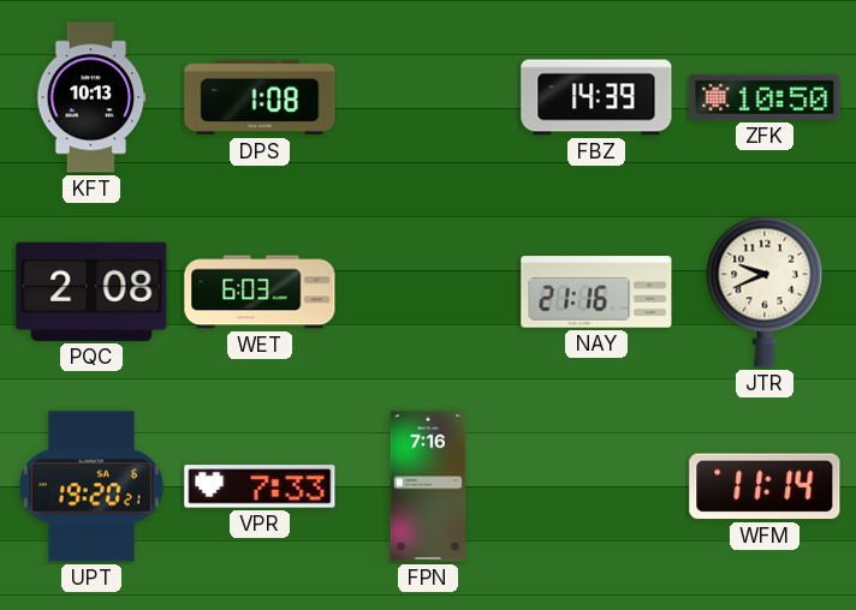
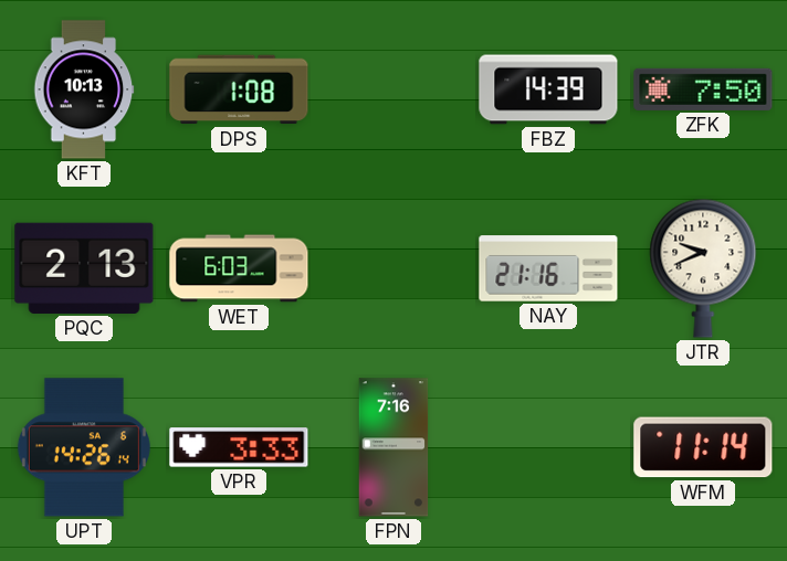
ZFK: 10:50 -> 7:50
PQC: 2:08 -> 2:13
UPT: 19:20 -> 14:26
VPR: 7:33 -> 3:33
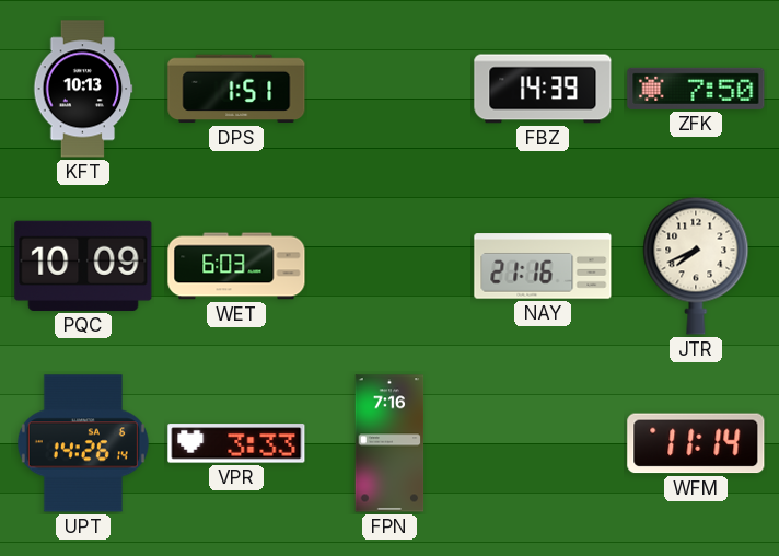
DPS: 1:08 -> 1:51
PQC: 2:13 -> 10:09
JTR: 9:41 -> 7:41
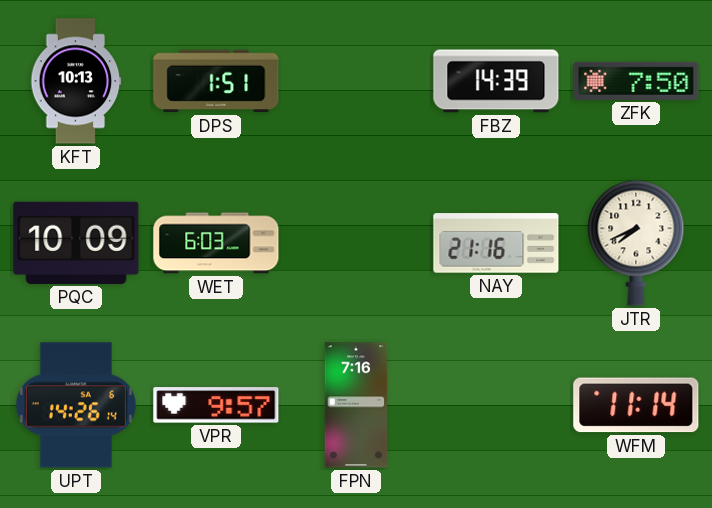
VPR: 3:33 -> 9:57
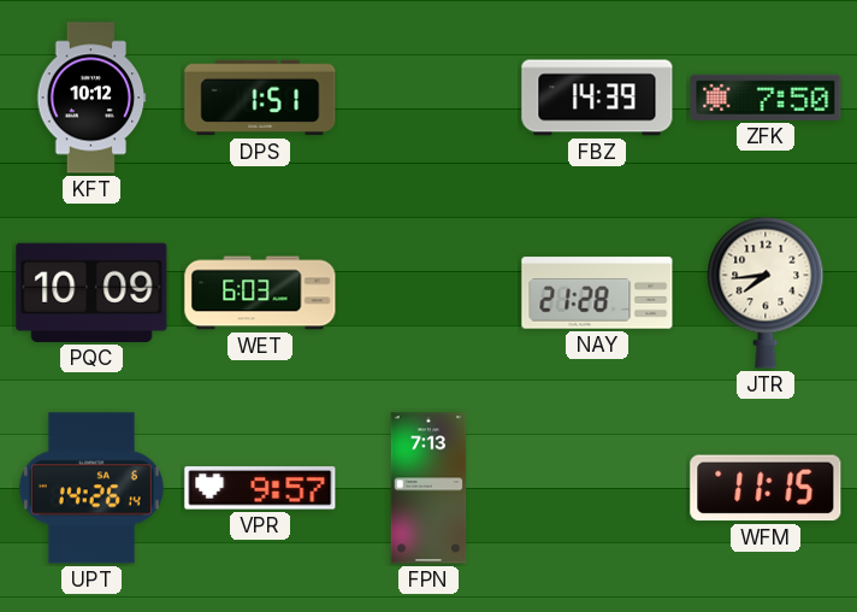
KFT: 10:13 -> 10:12
NAY: 21:16 -> 21:28
JTR: 7:41 -> 7:44
FPN: 7:16 -> 7:13
WFM: 11:14 -> 11:15
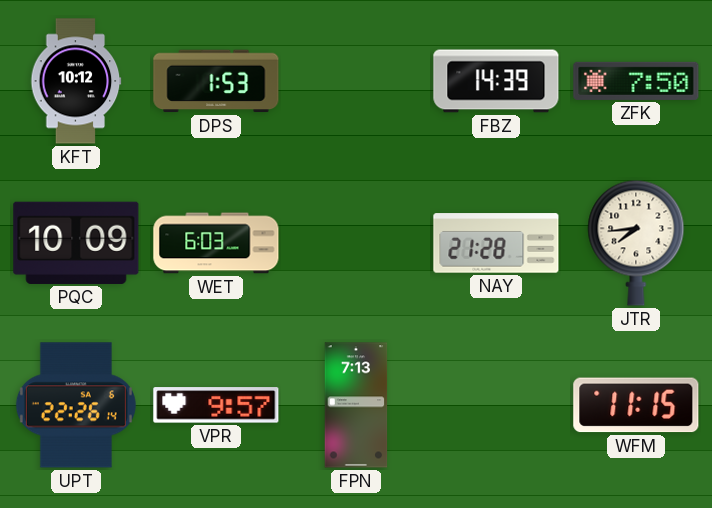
DPS: 1:51 -> 1:53
UPT: 14:26 -> 22:26
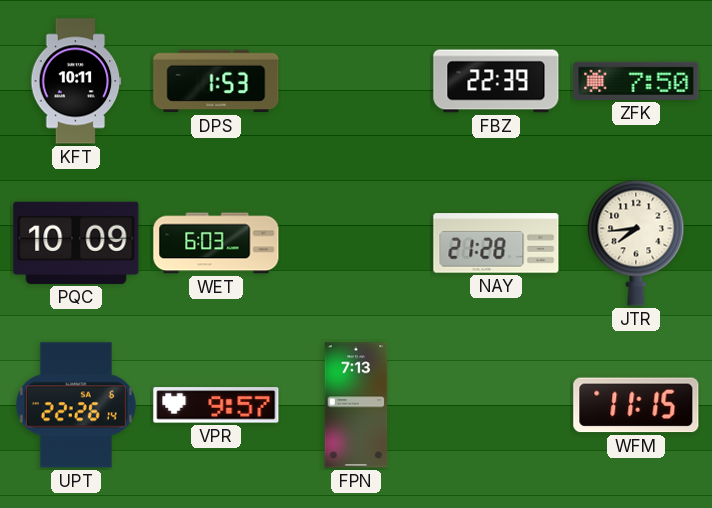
KFT: 10:12 -> 10:11
FBZ: 14:39 -> 22:39
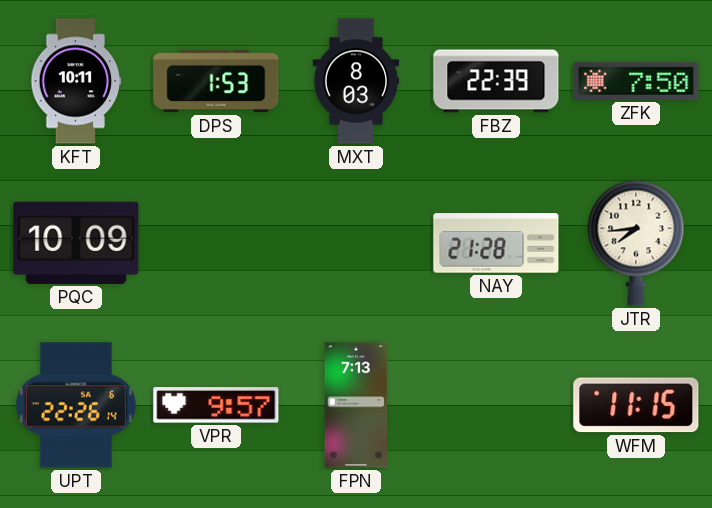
MXT: none -> 8:03
WET: 6:03 -> none
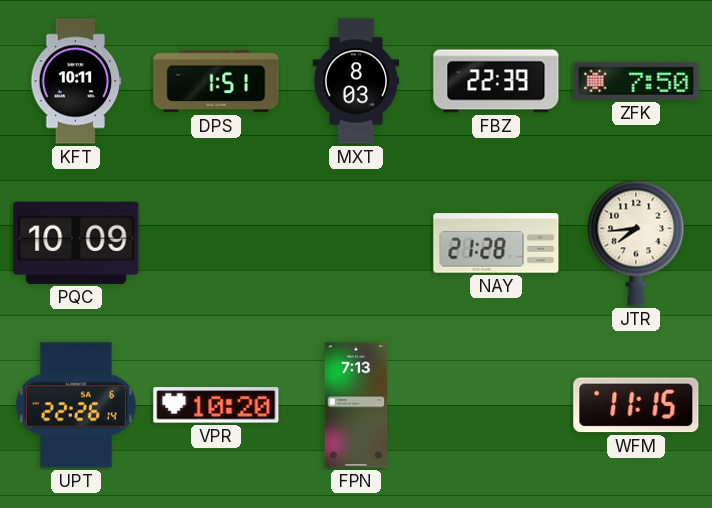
DPS: 1:53 -> 1:51
VPR: 9:57 -> 10:20
